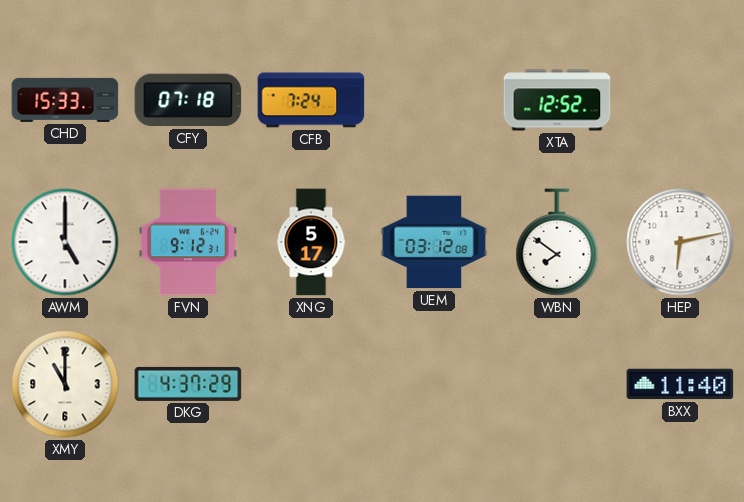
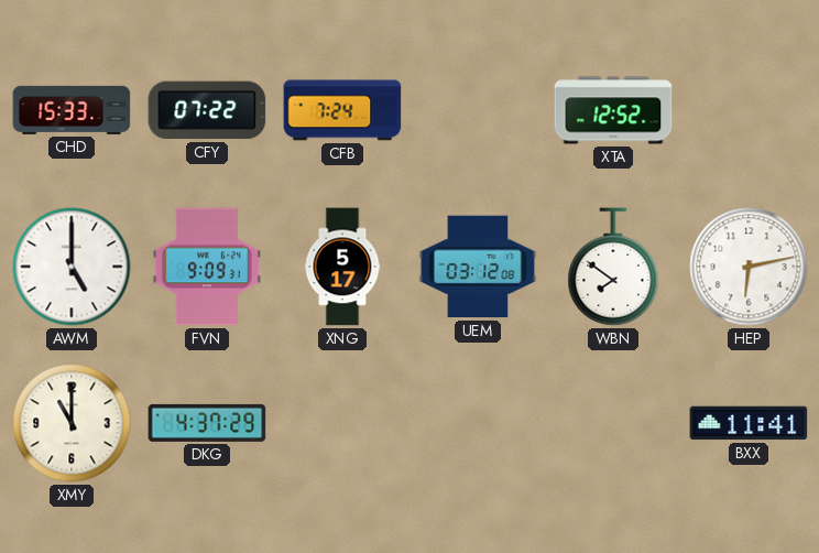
CFY: 07:18 -> 07:22
FVN: 9:12 -> 9:09
BXX: 11:40 -> 11:41
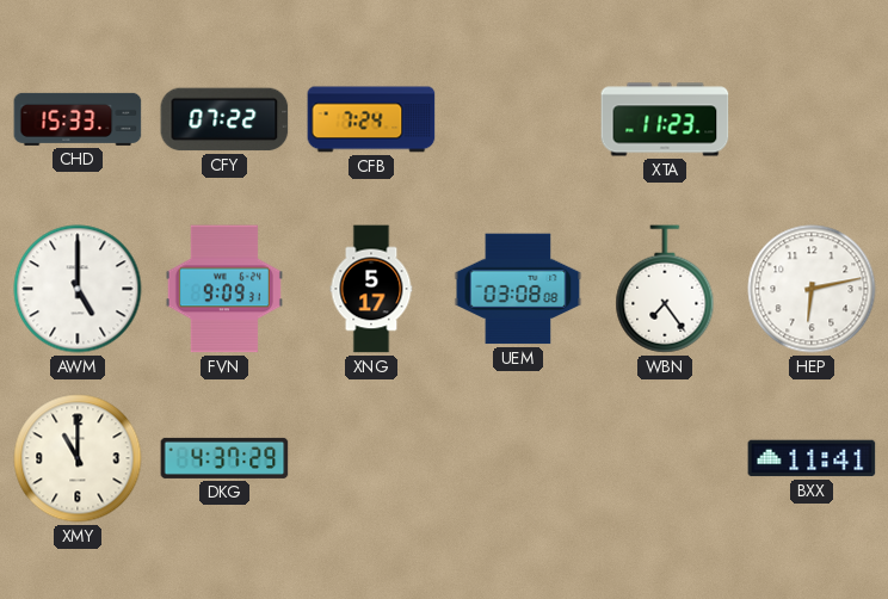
XTA: 12:52 -> 11:23
UEM: 03:12 -> 03:08
WBN: 7:51 -> 7:24
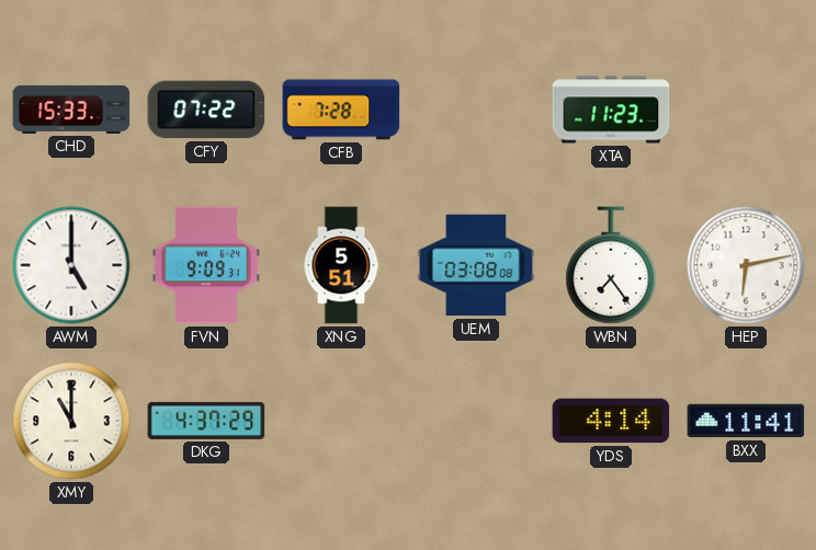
CFB: 7:24 -> 7:28
XNG: 5:17 -> 5:51
YDS: none -> 4:14
